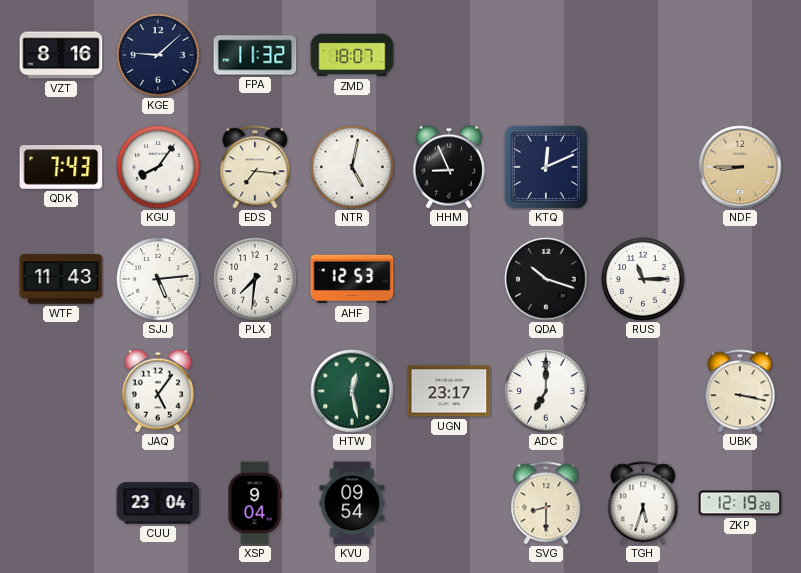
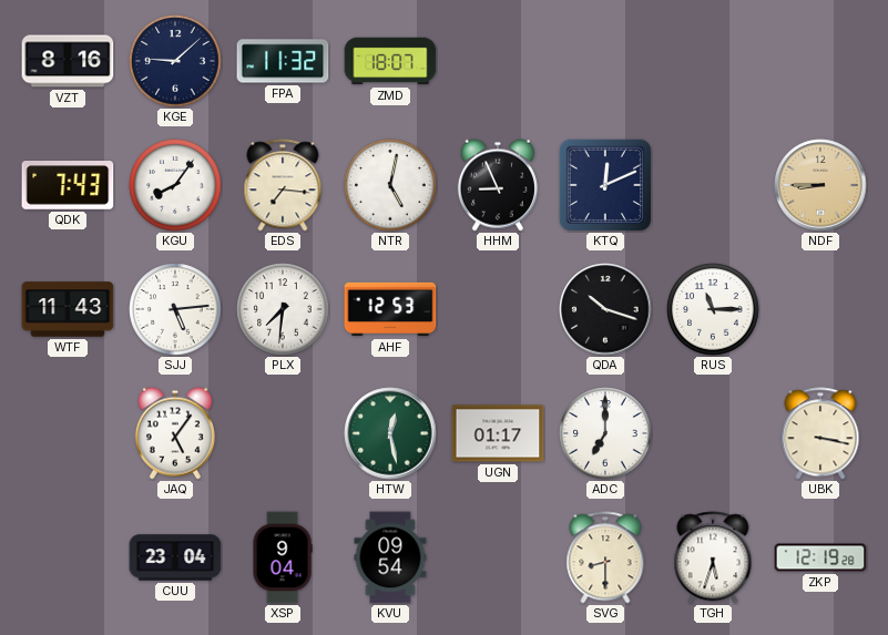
UGN: 23:17 -> 01:17
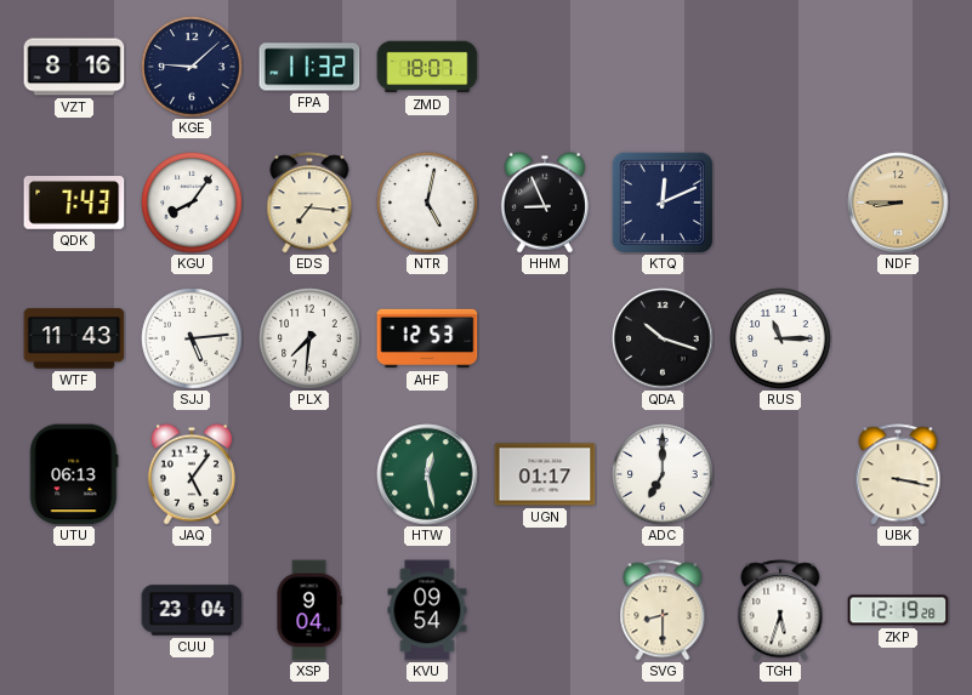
UTU: none -> 06:13
